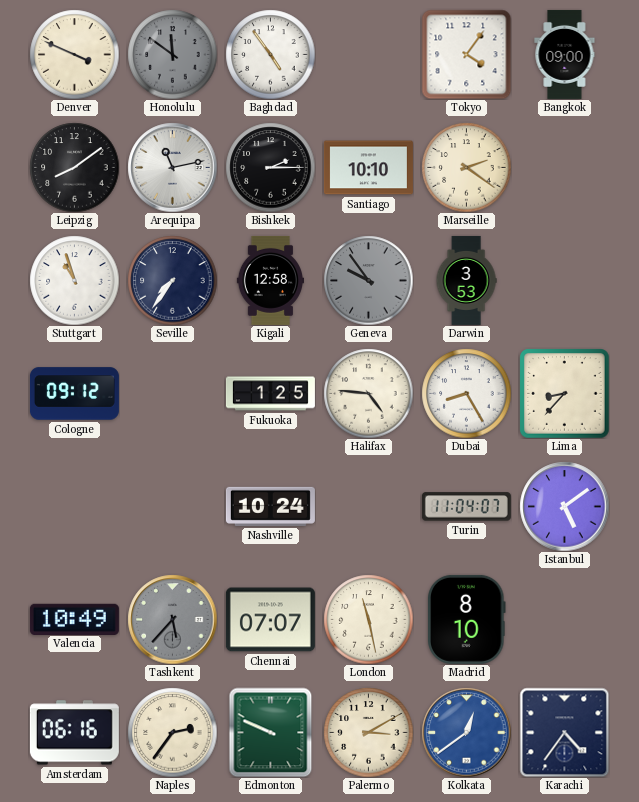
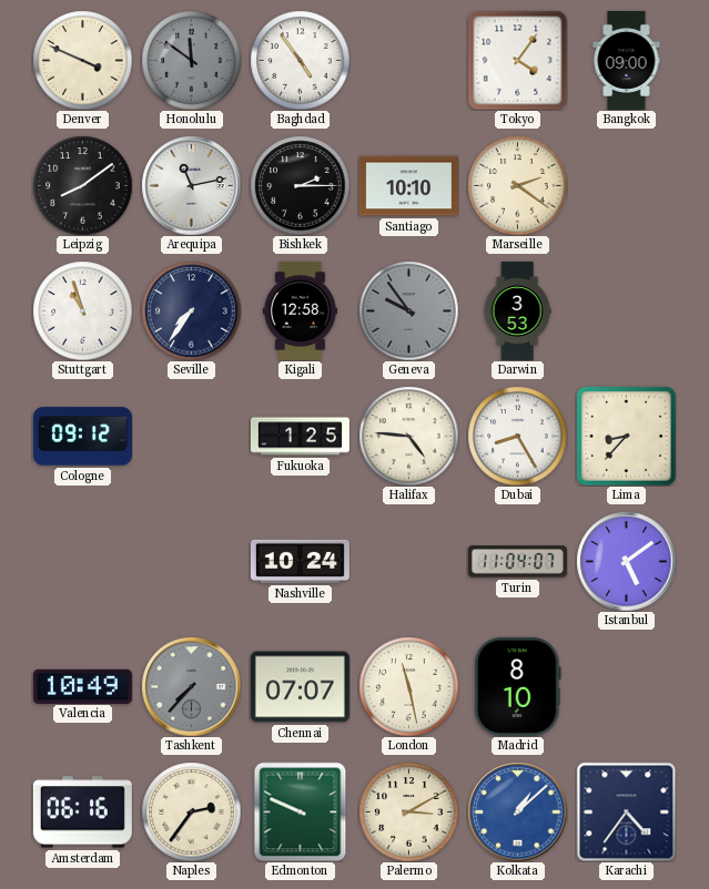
Tashkent: 5:37 -> 7:37
Kolkata: 12:39 -> 1:08
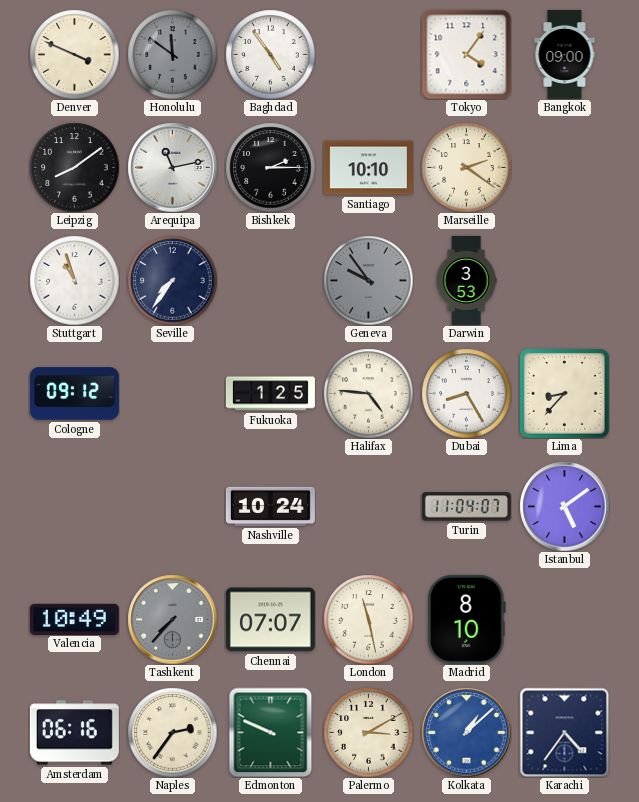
Kigali: 12:58 -> none
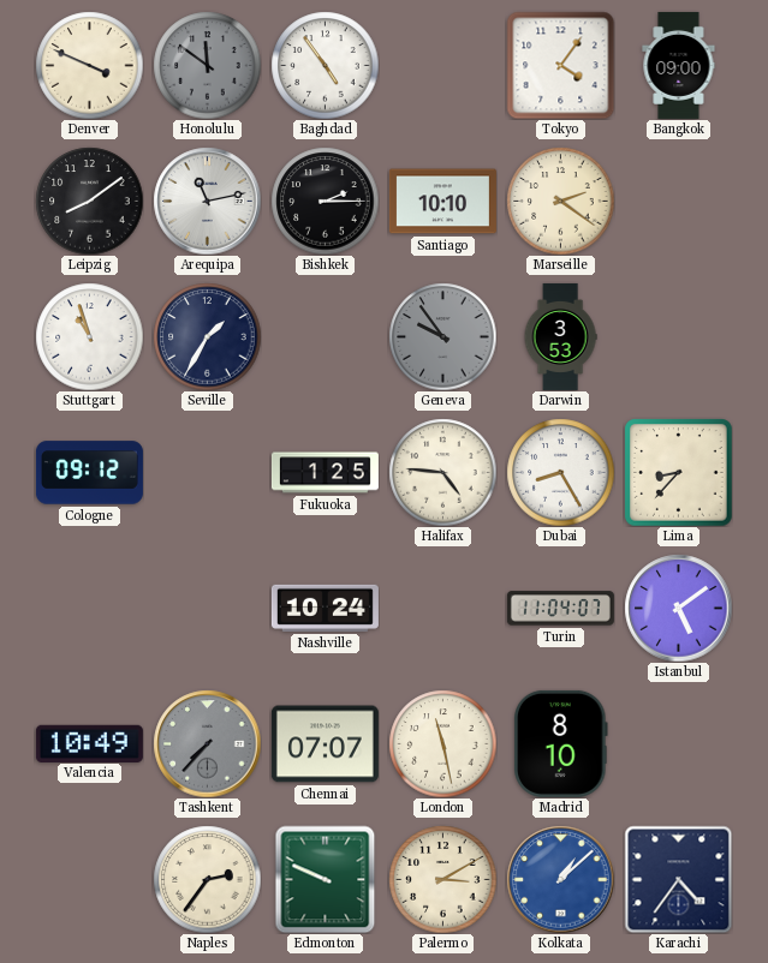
Seville: 7:36 -> 1:35
Amsterdam: 06:16 -> none
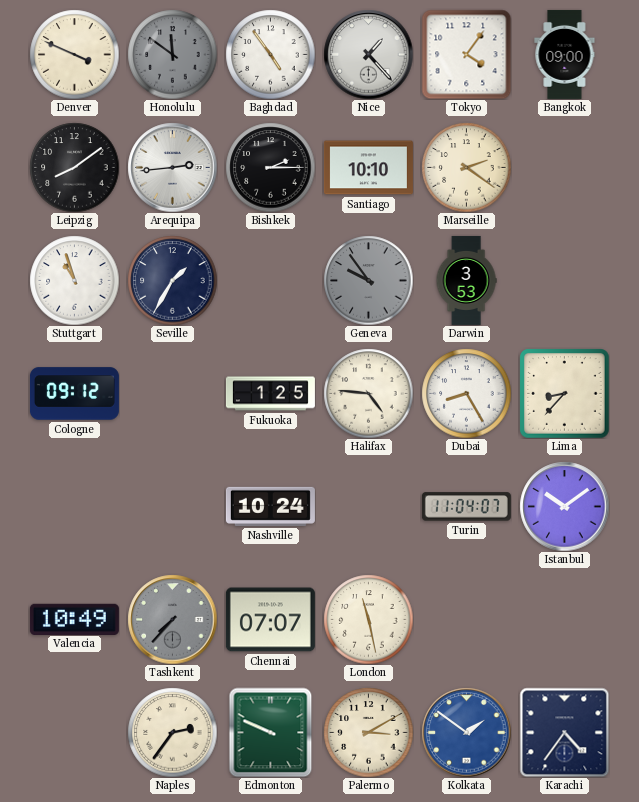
Nice: none -> 1:23
Arequipa: 11:13 -> 2:44
Istanbul: 5:09 -> 10:09
Madrid: 8:10 -> none
Kolkata: 1:08 -> 1:51
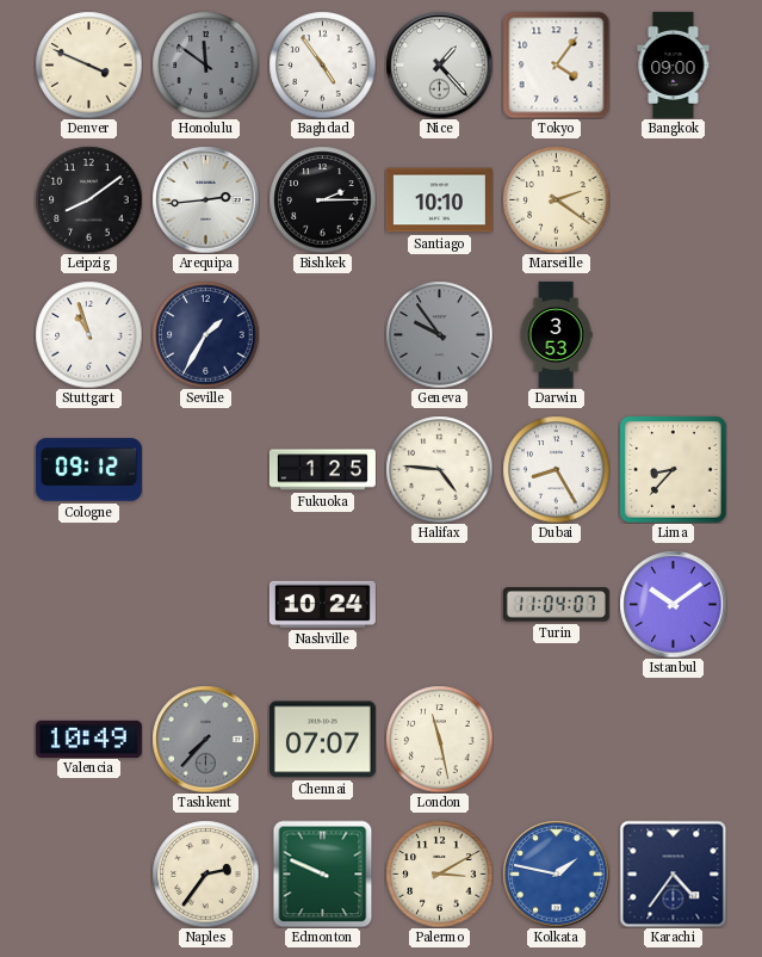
Kolkata: 1:51 -> 1:47
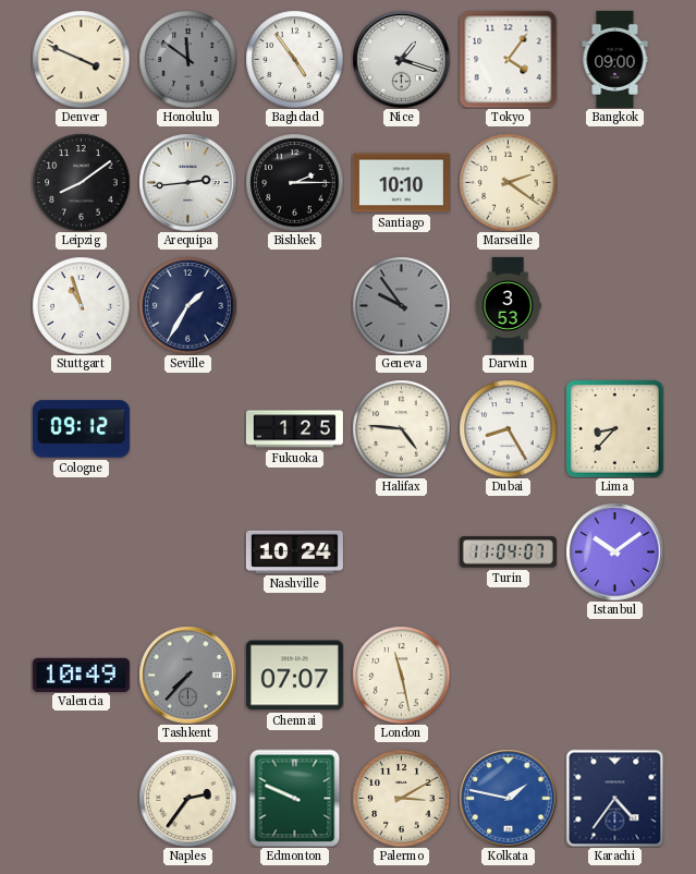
Nice: 1:23 -> 1:18
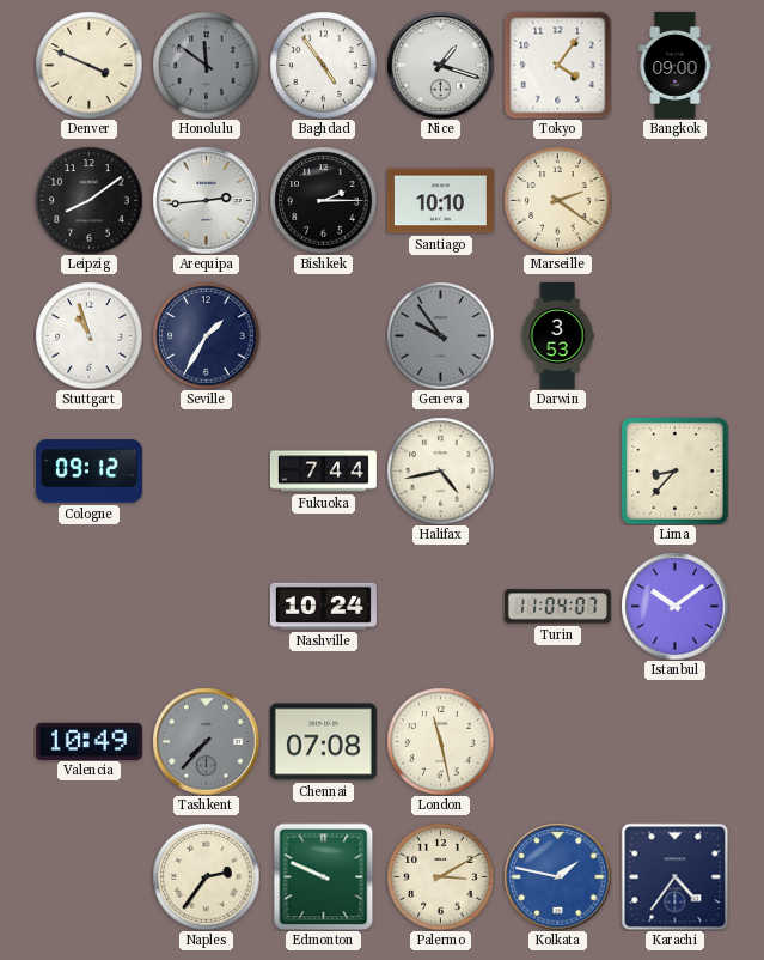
Fukuoka: 1:25 -> 7:44
Halifax: 4:46 -> 4:43
Dubai: 8:25 -> none
Chennai: 07:07 -> 07:08
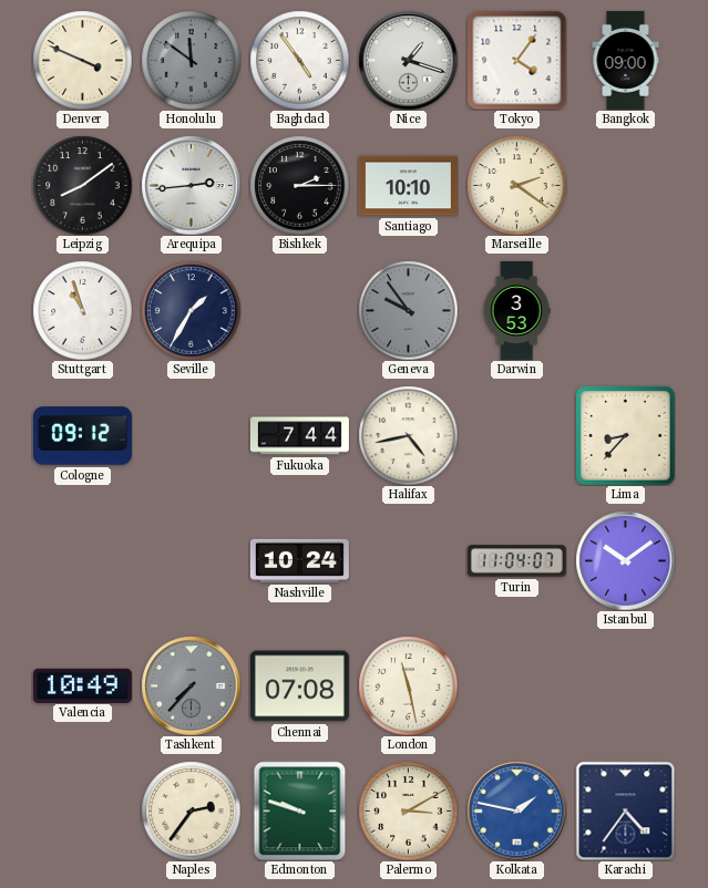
Edmonton: 9:49 -> 9:48
